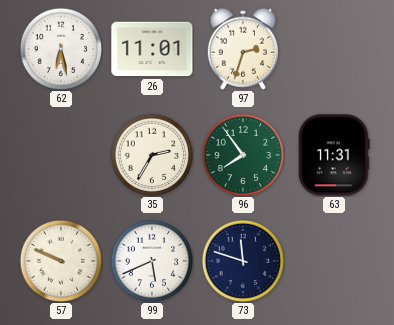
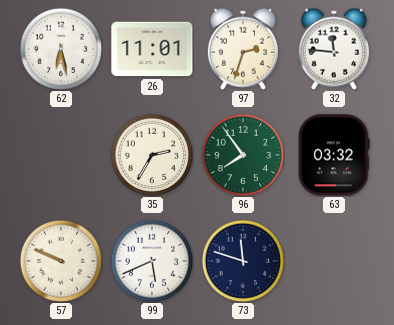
32: none -> 11:46
63: 11:31 -> 03:32
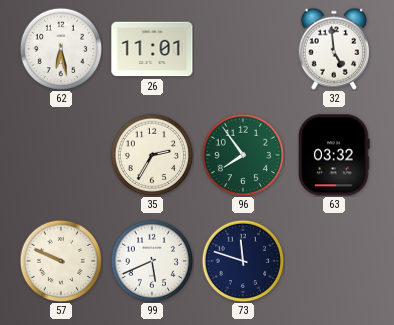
97: 2:33 -> none
32: 11:46 -> 4:59
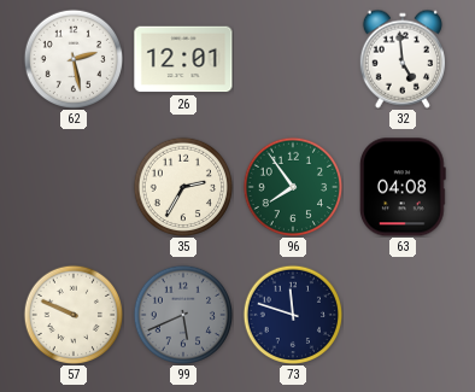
62: 6:28 -> 2:28
26: 11:01 -> 12:01
63: 03:32 -> 04:08
99 dial: white -> grey
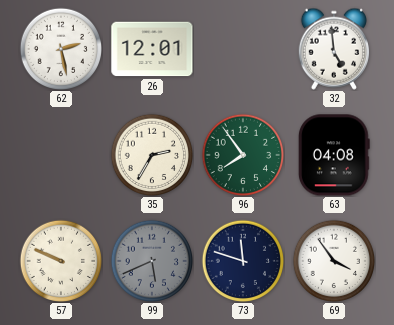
69: none -> 3:54
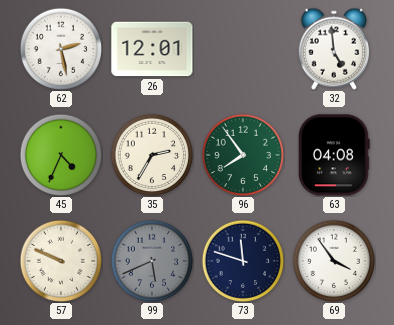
45: none -> 4:34
